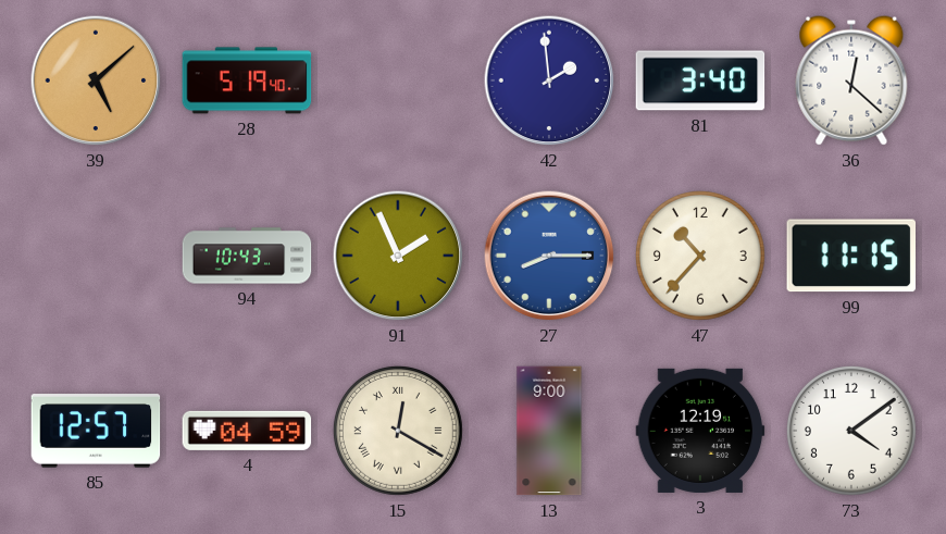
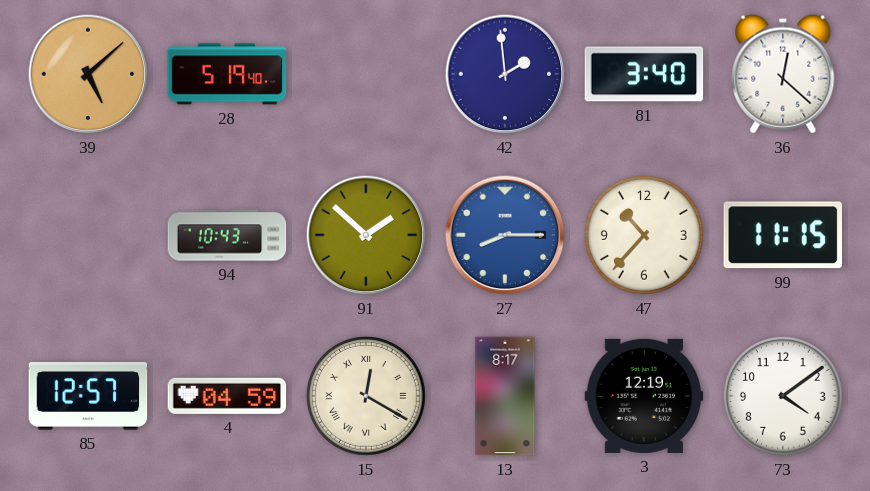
91: 1:56 -> 1:52
13: 9:00 -> 8:17
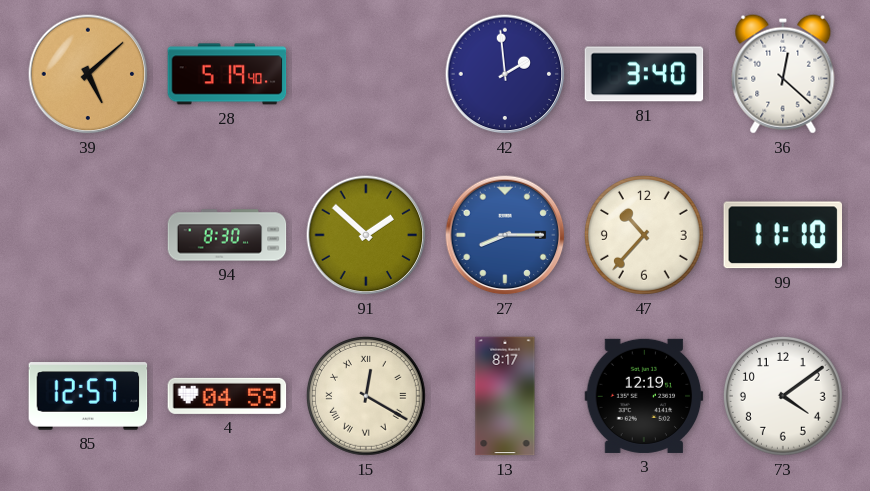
94: 10:43 -> 8:30
99: 11:15 -> 11:10
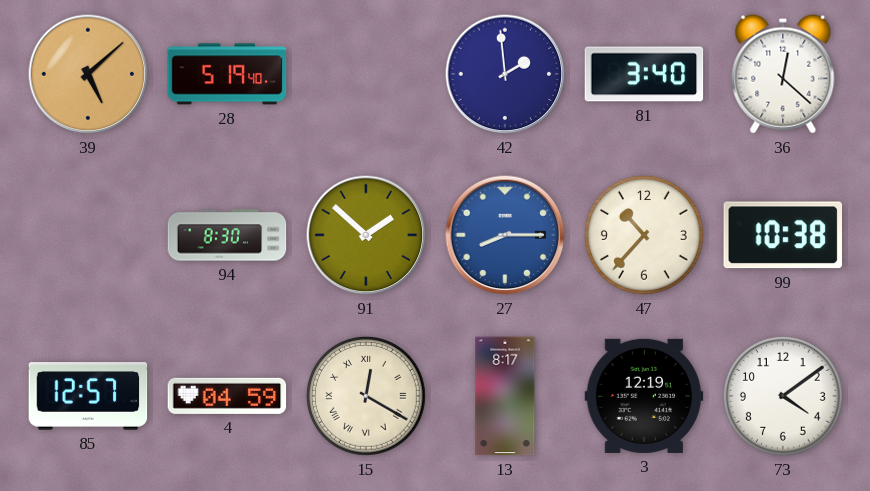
99: 11:10 -> 10:38
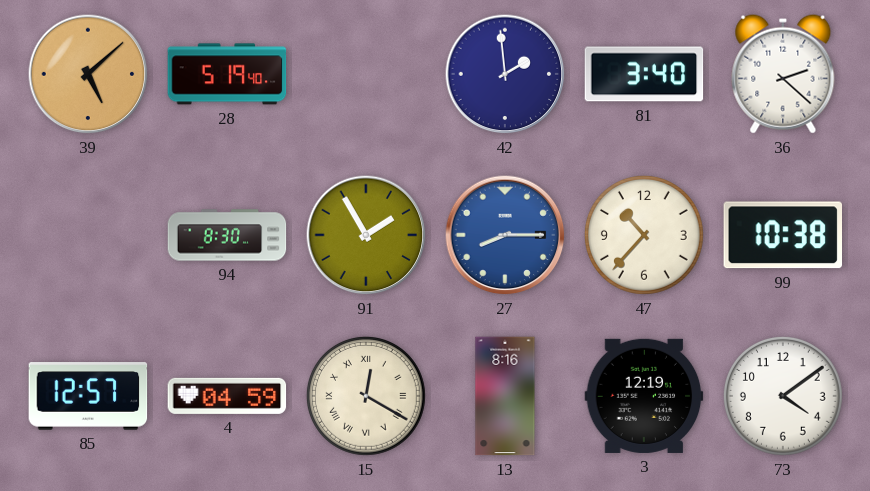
36: 12:22 -> 2:22
91: 1:52 -> 1:55
13: 8:17 -> 8:16
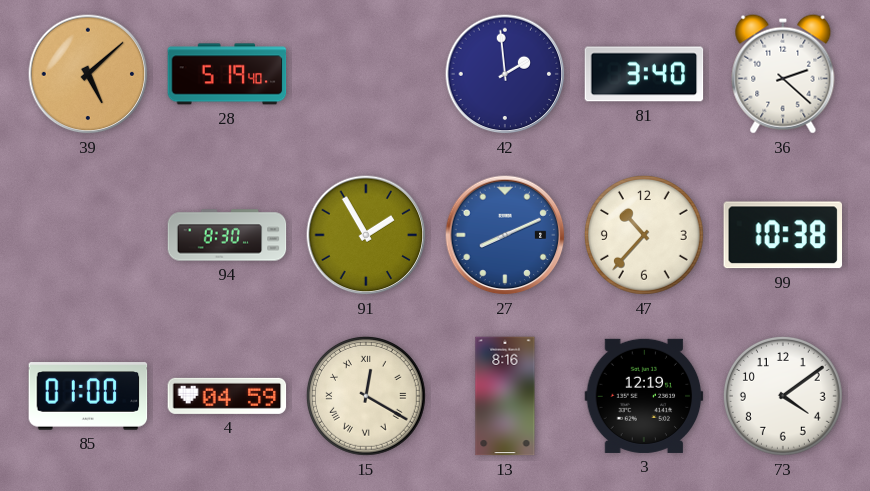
27: 8:15 -> 8:11
85: 12:57 -> 01:00
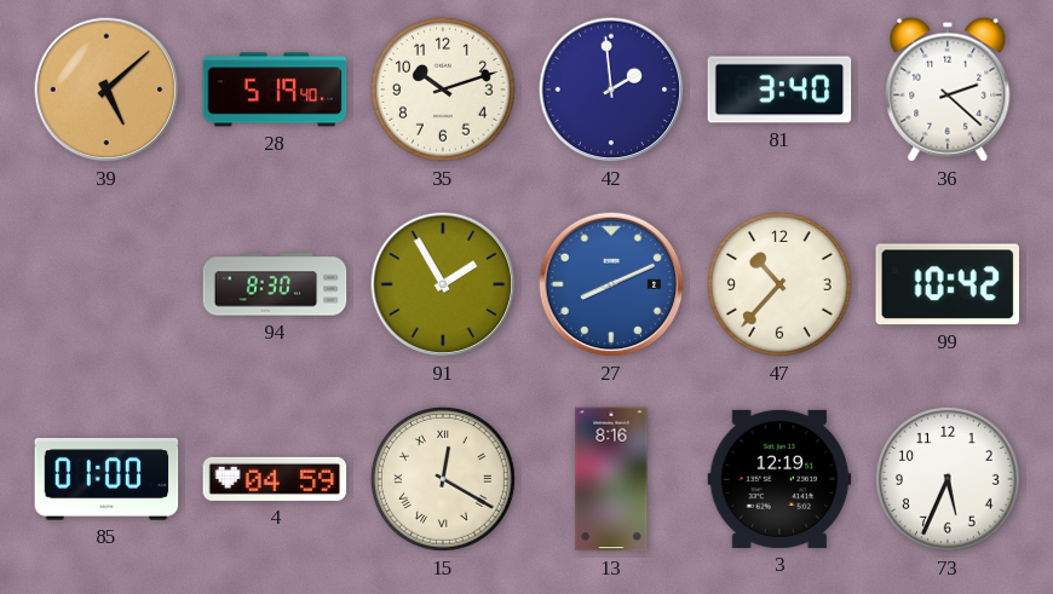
35: none -> 10:12
99: 10:38 -> 10:42
73: 4:09 -> 5:34
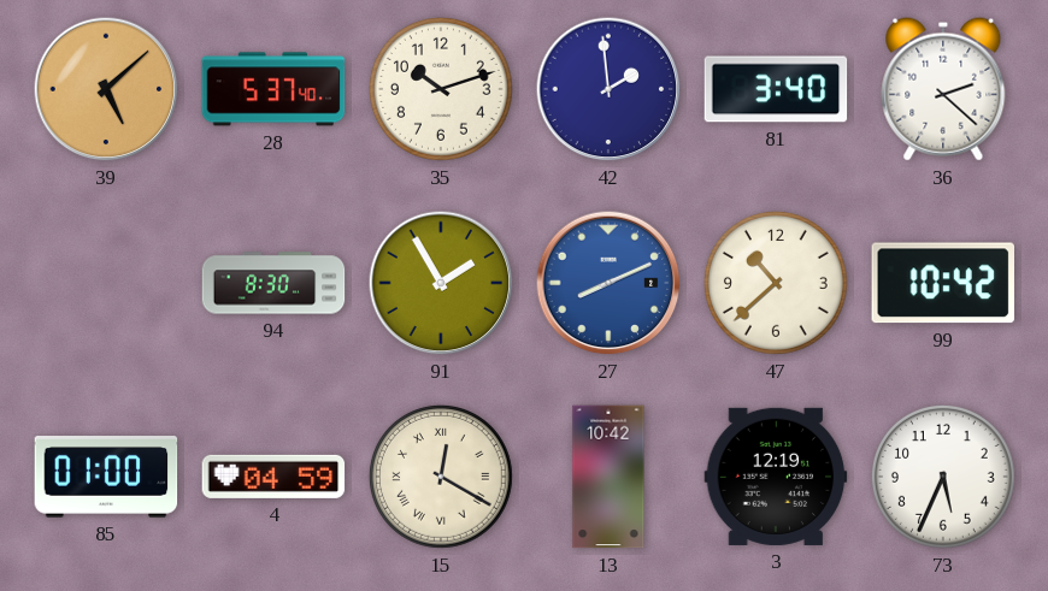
28: 5:19 -> 5:37
47: 10:37 -> 10:38
13: 8:16 -> 10:42
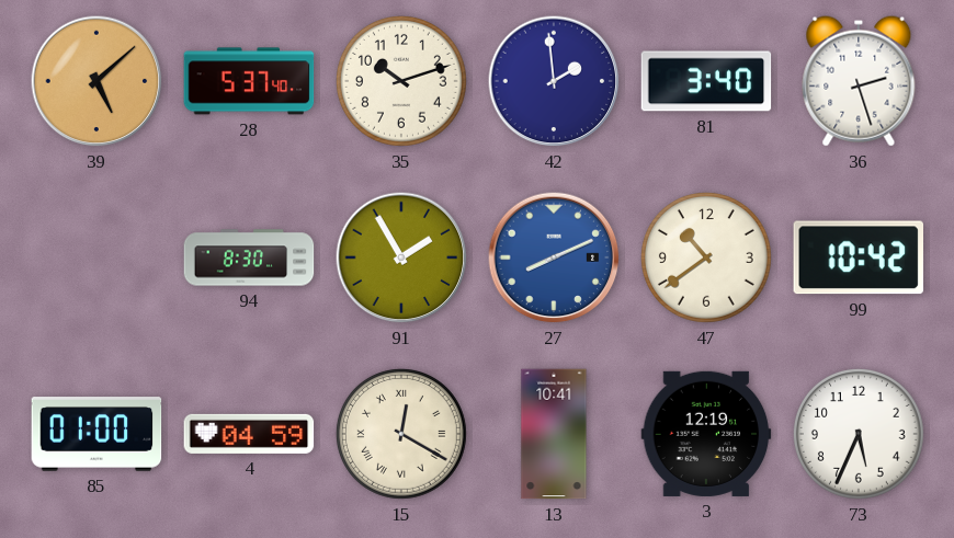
36: 2:22 -> 2:27
47: 10:38 -> 10:39
13: 10:42 -> 10:41
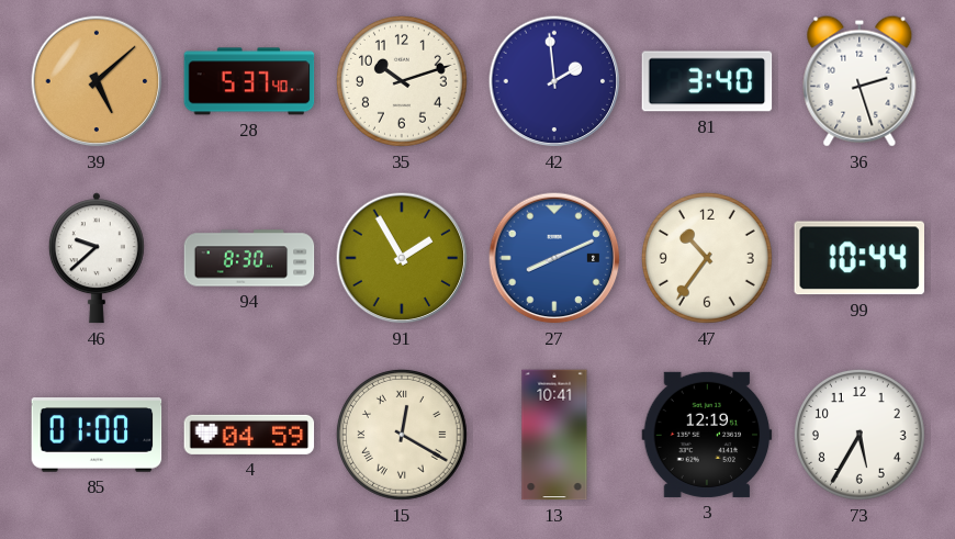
46: none -> 9:38
47: 10:39 -> 10:36
99: 10:42 -> 10:44
73: 5:34 -> 5:35
